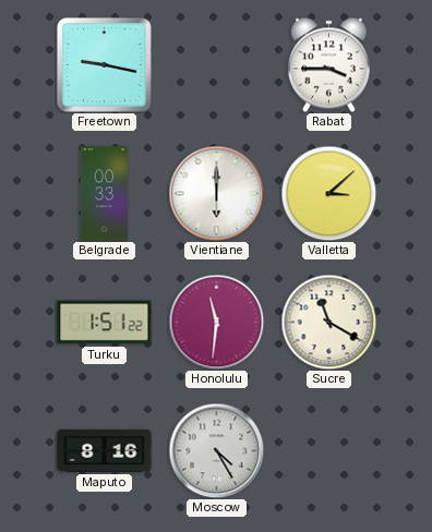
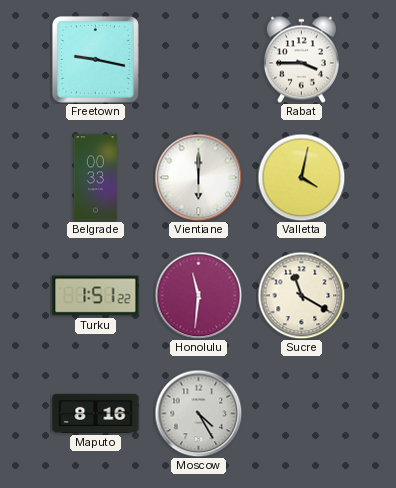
Valletta: 3:08 -> 4:02
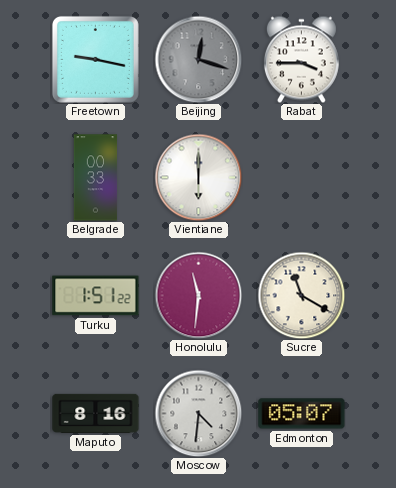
Beijing: none -> 12:18
Valletta: 4:02 -> none
Moscow: 4:25 -> 4:31
Edmonton: none -> 05:07
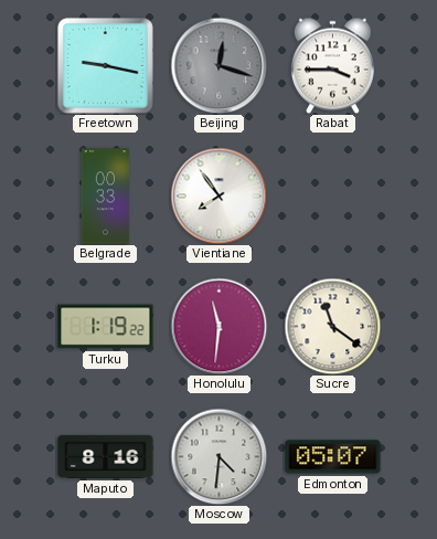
Vientiane: 6:00 -> 7:54
Turku: 1:51 -> 1:19
Sucre: 11:20 -> 11:21
